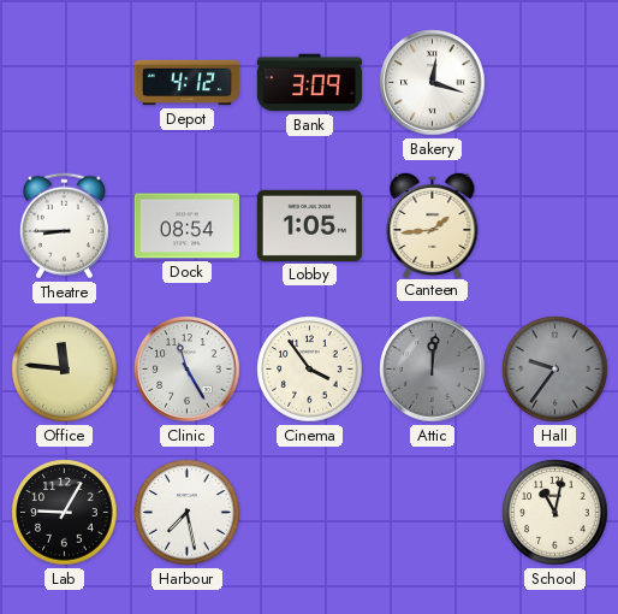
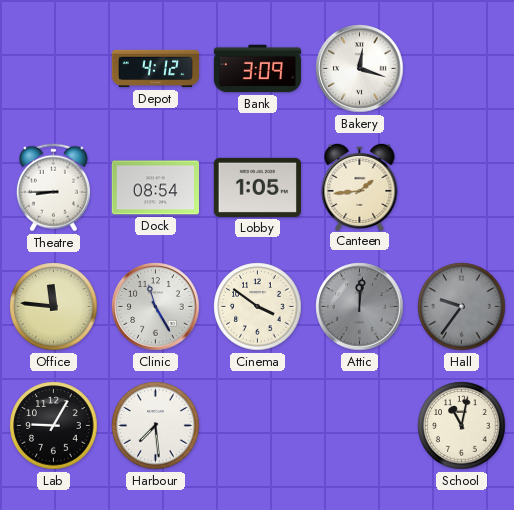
Cinema: 3:54 -> 3:51
Harbour: 7:28 -> 7:29
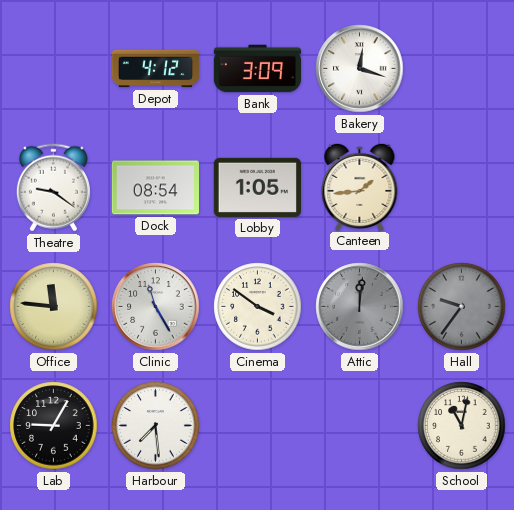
Theatre: 8:45 -> 9:21
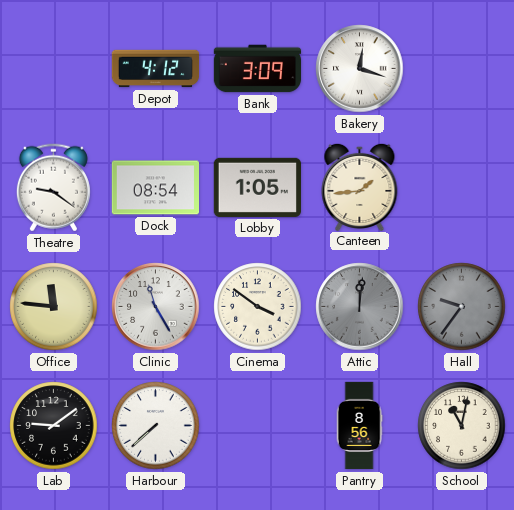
Lab: 9:05 -> 9:09
Harbour: 7:29 -> 7:38
Pantry: none -> 8:56
